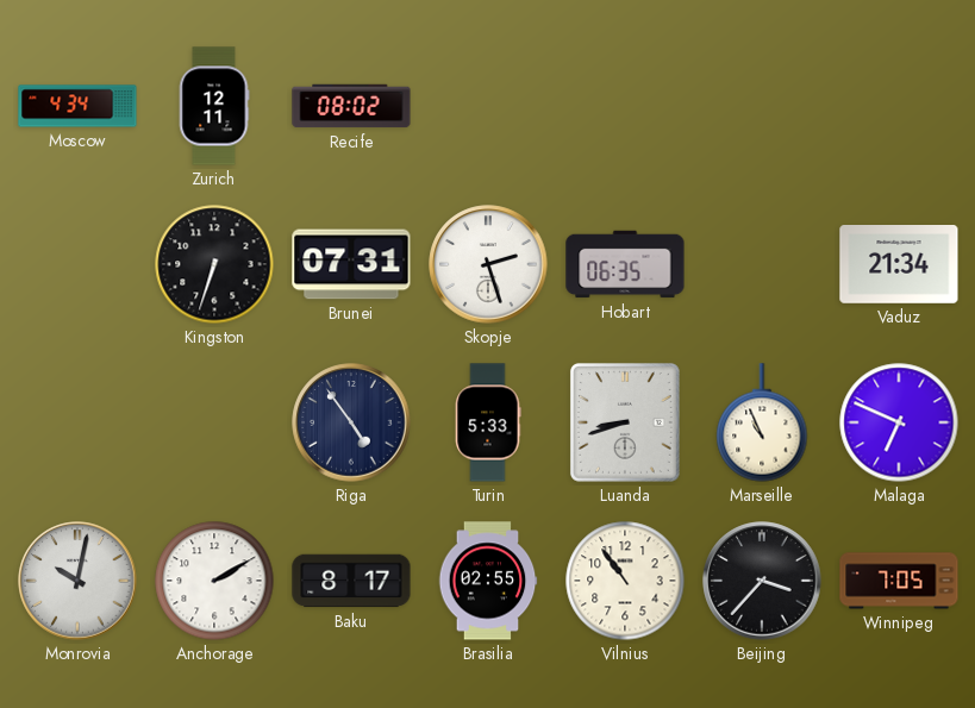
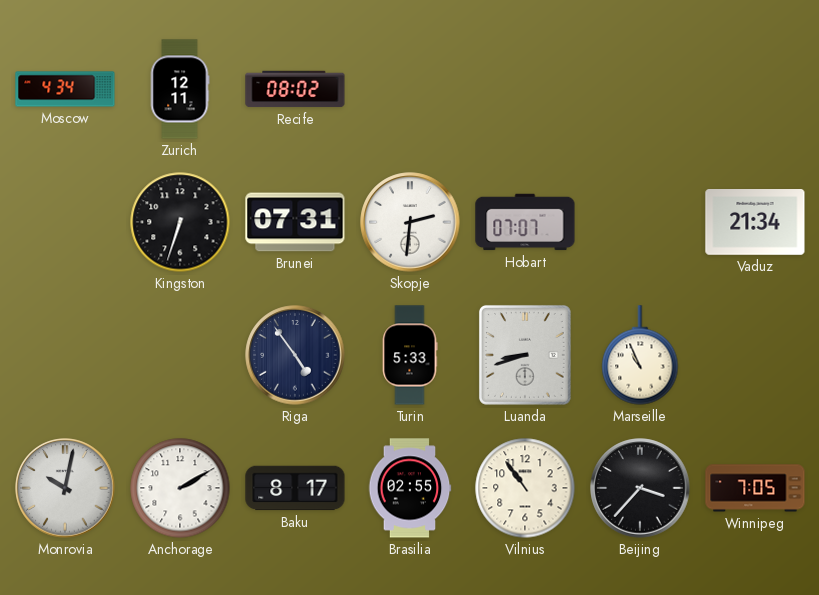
Skopje: 2:27 -> 2:31
Hobart: 06:35 -> 07:07
Malaga: 6:49 -> none
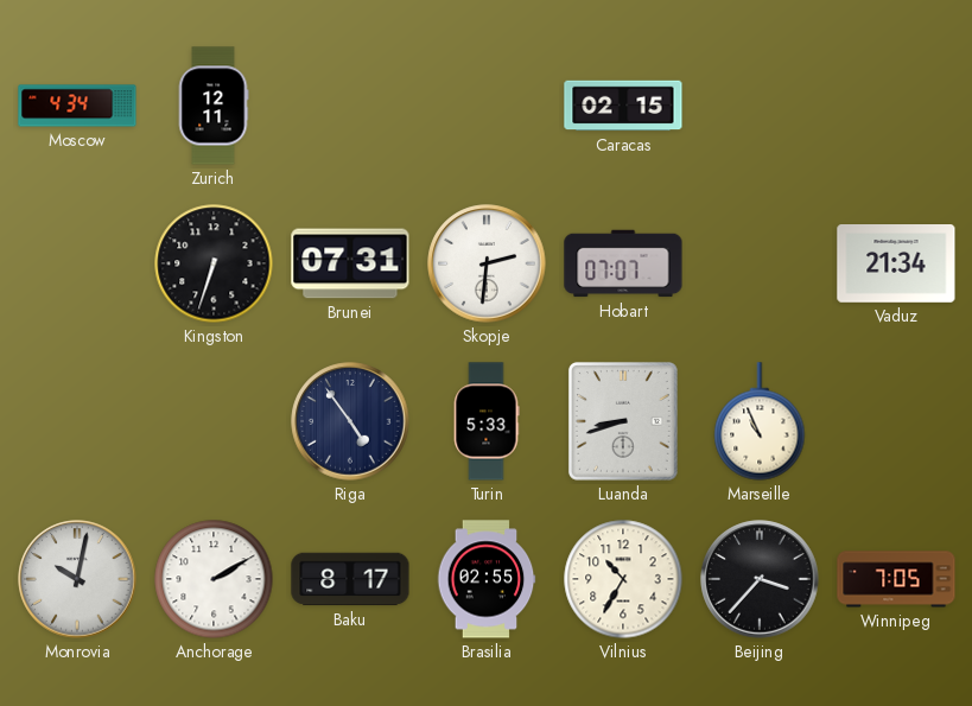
Recife: 08:02 -> none
Caracas: none -> 02:15
Vilnius: 10:54 -> 10:35
